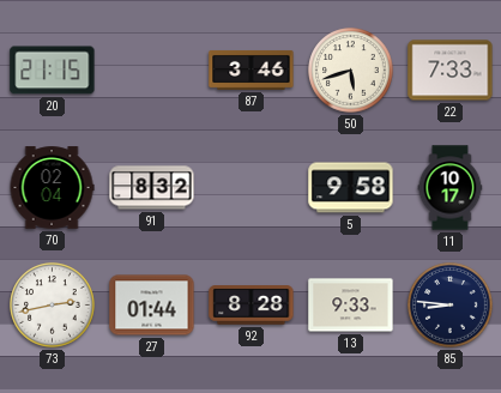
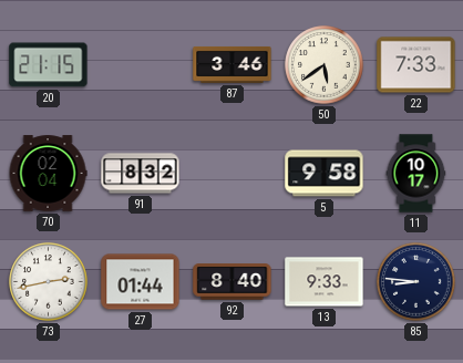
50: 5:42 -> 5:39
92: 8:28 -> 8:40
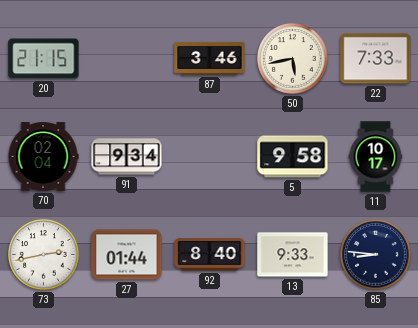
50: 5:39 -> 5:43
91: 8:32 -> 9:34
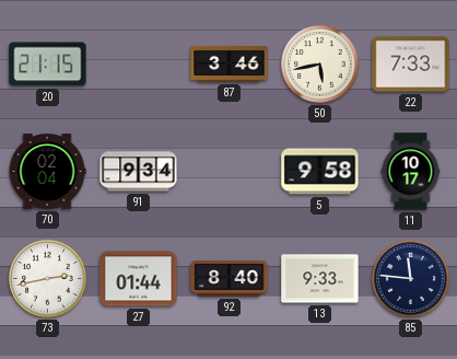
85: 8:46 -> 11:46
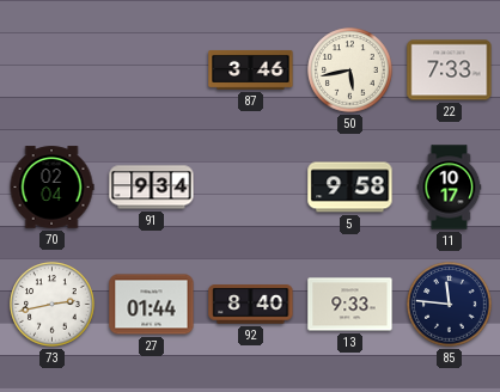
20: 21:15 -> none
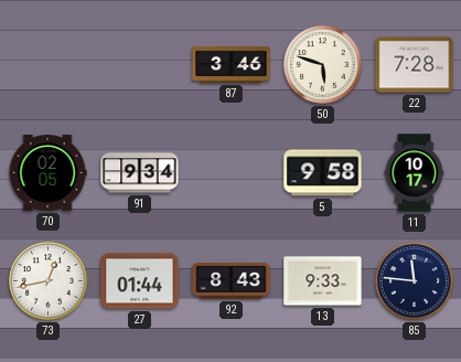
50: 5:43 -> 5:48
22: 7:33 -> 7:28
70: 02:04 -> 02:05
73: 2:43 -> 12:43
92: 8:40 -> 8:43
